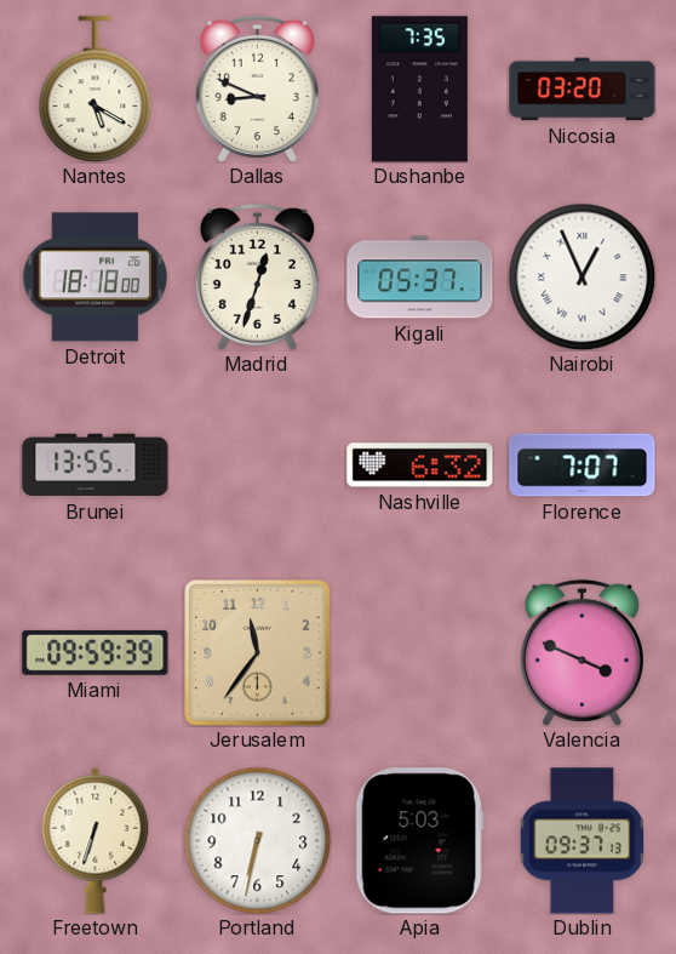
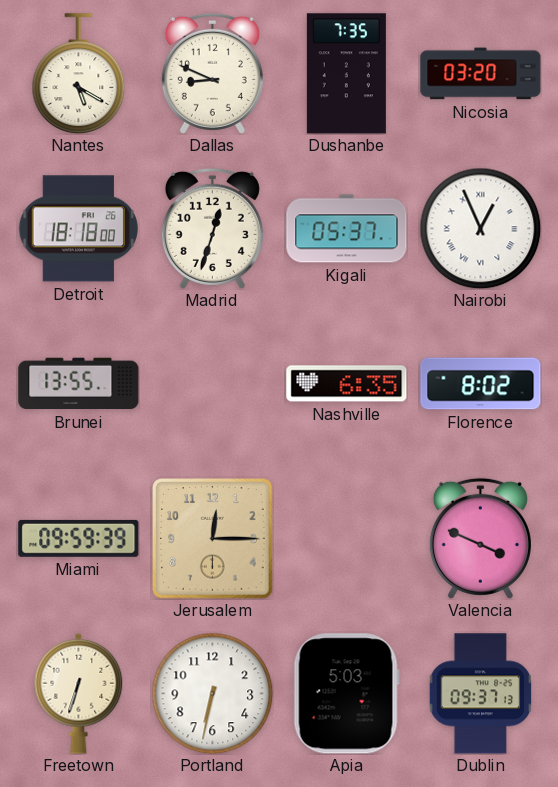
Nashville: 6:32 -> 6:35
Florence: 7:07 -> 8:02
Jerusalem: 11:36 -> 12:15
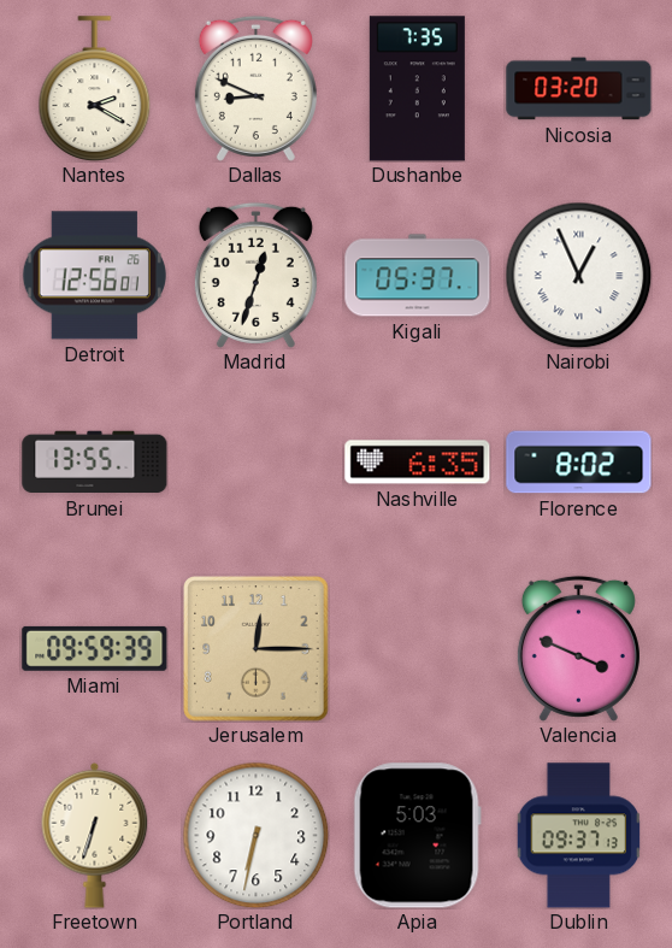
Nantes: 5:20 -> 2:20
Detroit: 18:18 -> 12:56
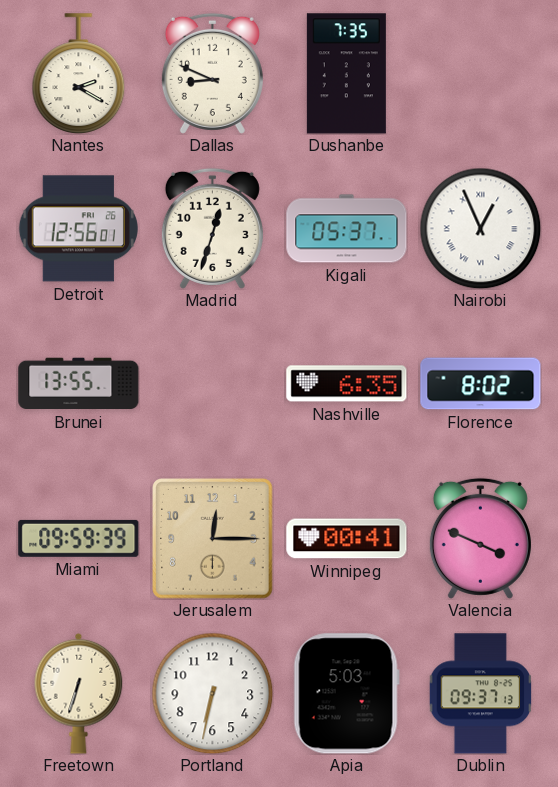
Nicosia: 03:20 -> none
Winnipeg: none -> 00:41
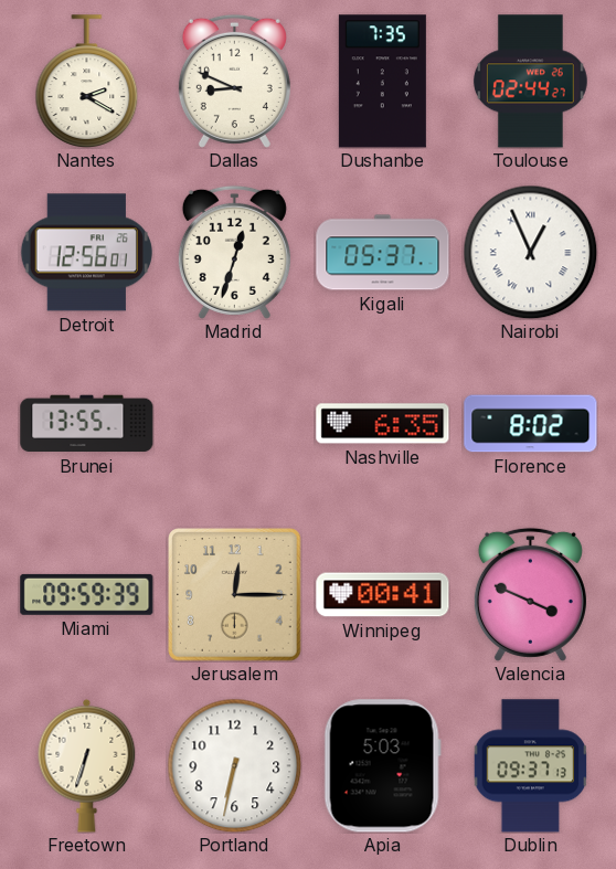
Toulouse: none -> 02:44
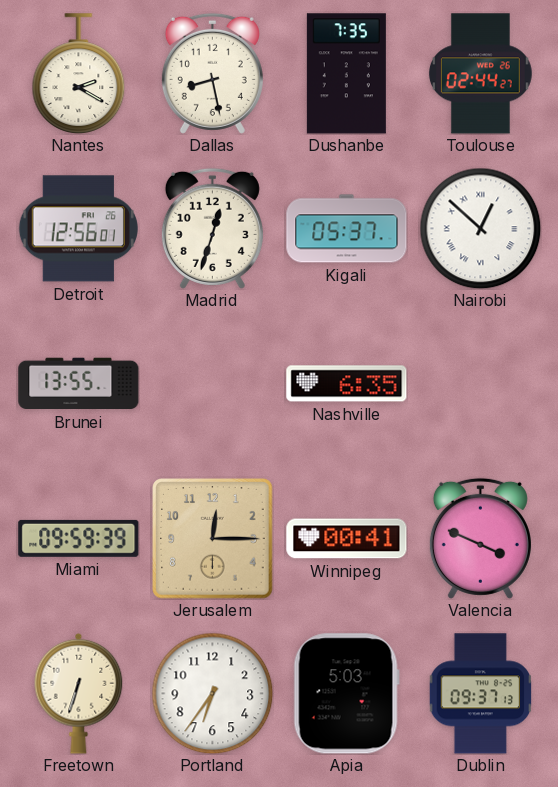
Dallas: 8:49 -> 8:28
Nairobi: 12:56 -> 12:52
Florence: 8:02 -> none
Portland: 6:32 -> 6:36
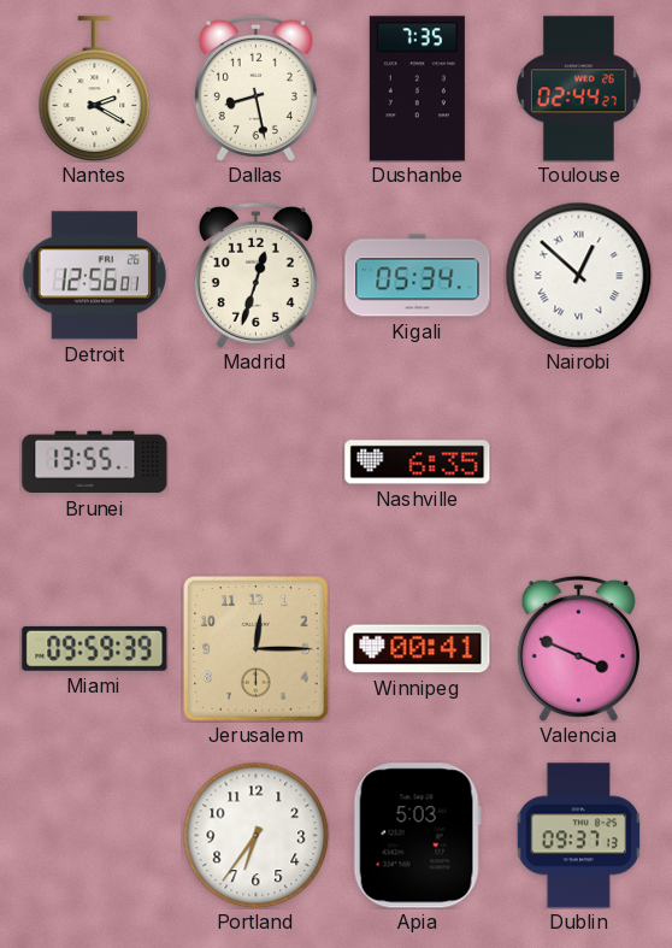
Kigali: 05:37 -> 05:34
Freetown: 6:33 -> none
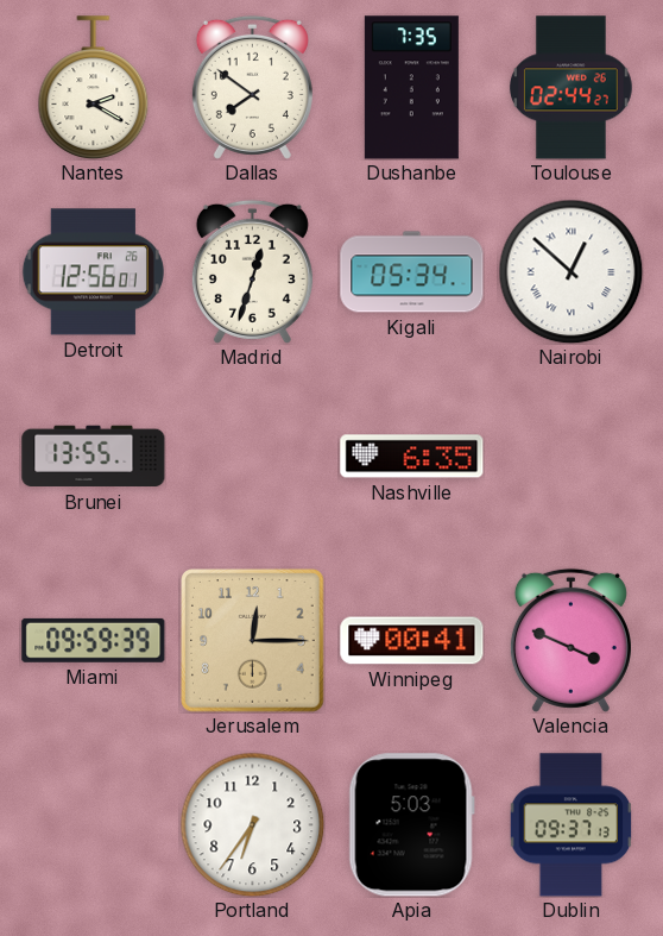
Dallas: 8:28 -> 7:51
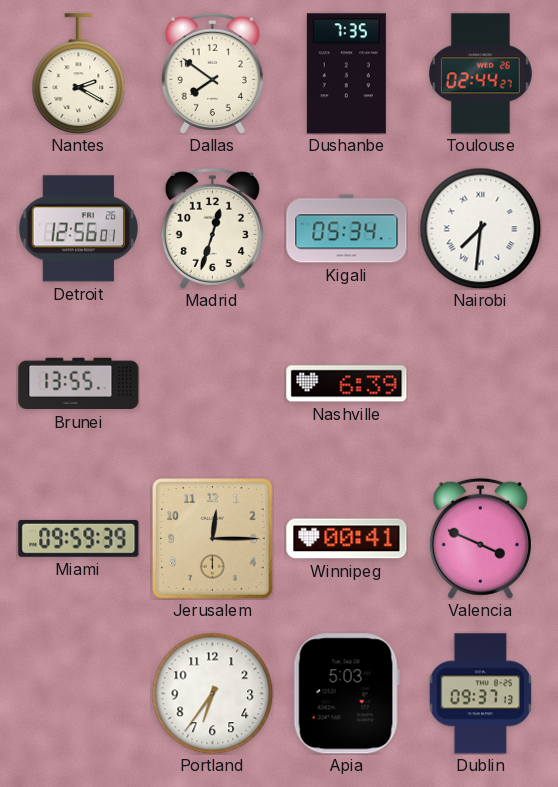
Nairobi: 12:52 -> 7:31
Nashville: 6:35 -> 6:39
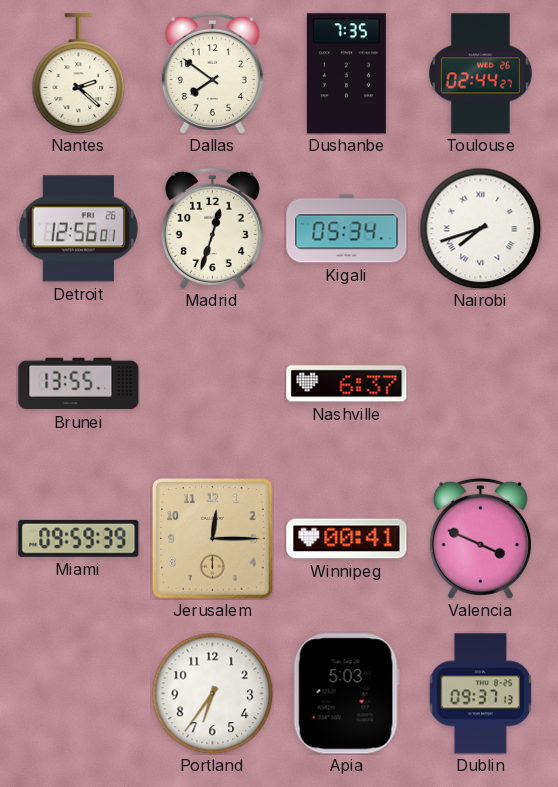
Nantes: 2:20 -> 2:22
Nairobi: 7:31 -> 7:42
Nashville: 6:39 -> 6:37
